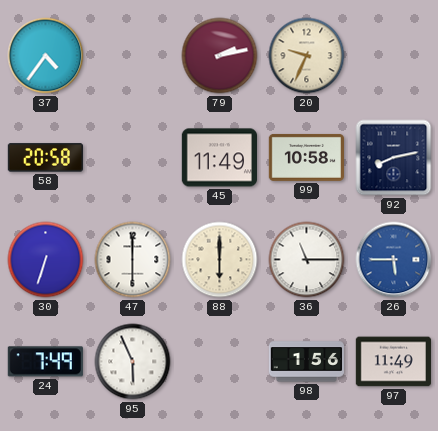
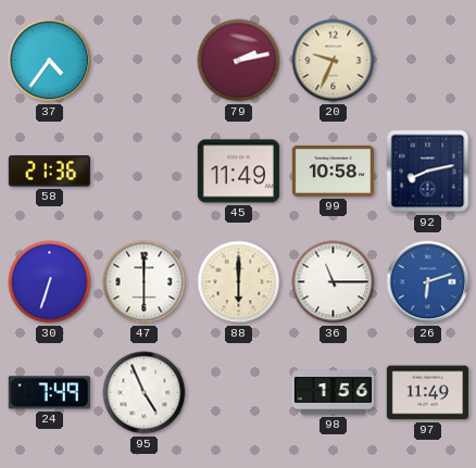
58: 20:58 -> 21:36
26: 5:45 -> 6:12
95: 5:56 -> 4:56
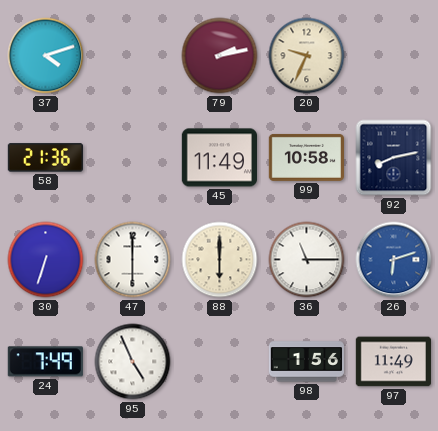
37: 4:36 -> 4:12
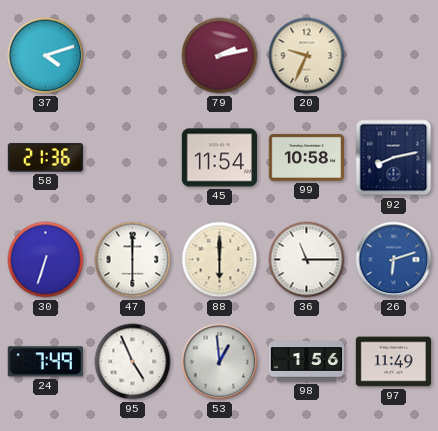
45: 11:49 -> 11:54
53: none -> 12:59
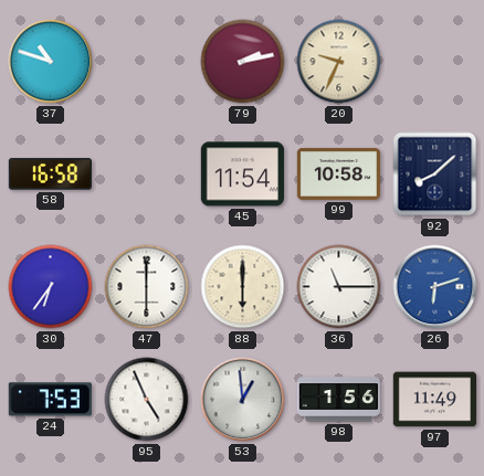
37: 4:12 -> 10:48
58: 21:36 -> 16:58
92: 8:13 -> 8:08
30: 6:33 -> 6:36
24: 7:49 -> 7:53
